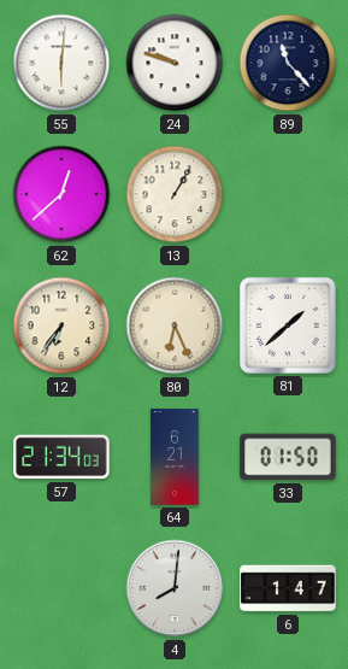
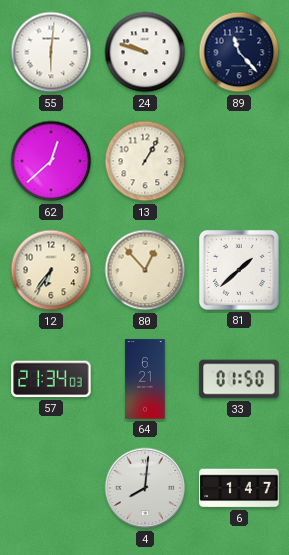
80: 6:26 -> 12:53
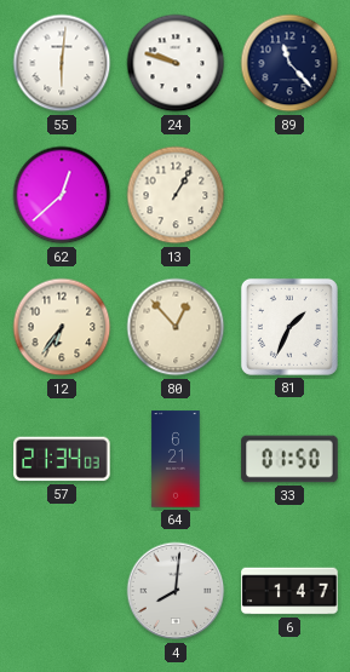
81: 1:38 -> 1:34
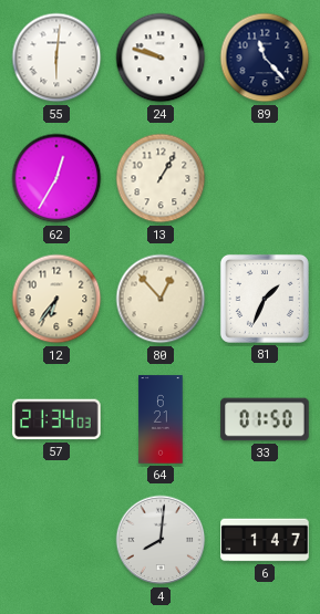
62: 12:38 -> 12:35
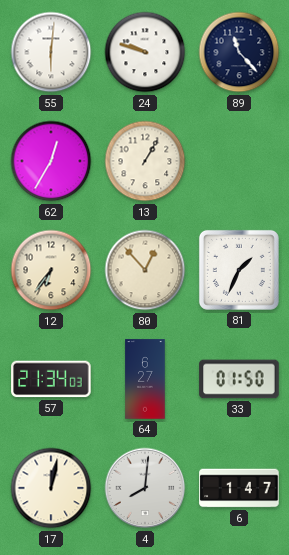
64: 6:21 -> 6:27
17: none -> 12:02
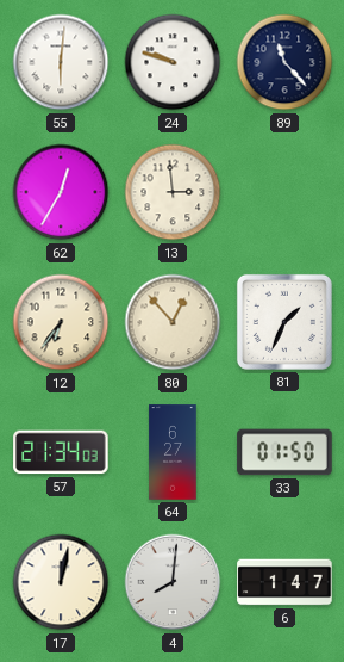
13: 1:05 -> 2:59
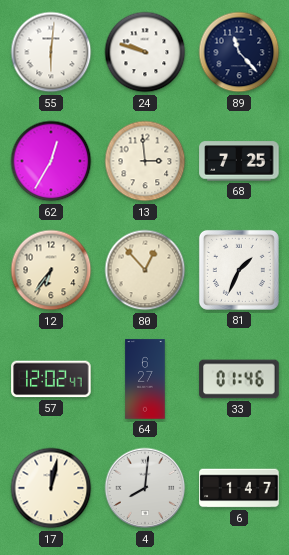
68: none -> 7:25
57: 21:34 -> 12:02
33: 01:50 -> 01:46
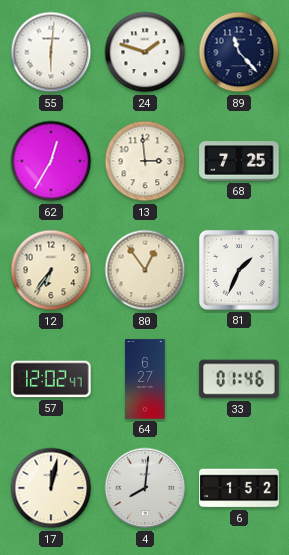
24: 9:48 -> 1:48
80: 12:53 -> 12:54
6: 1:47 -> 1:52
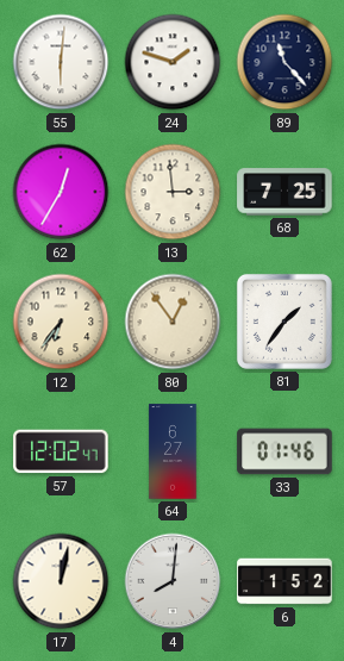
81: 1:34 -> 1:36
